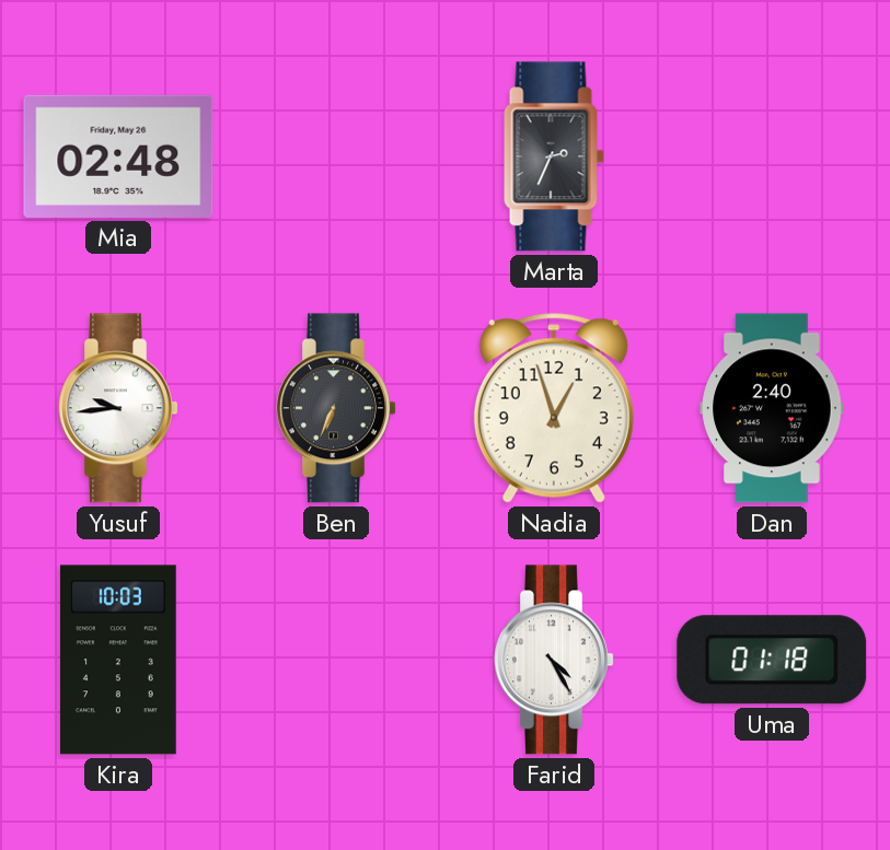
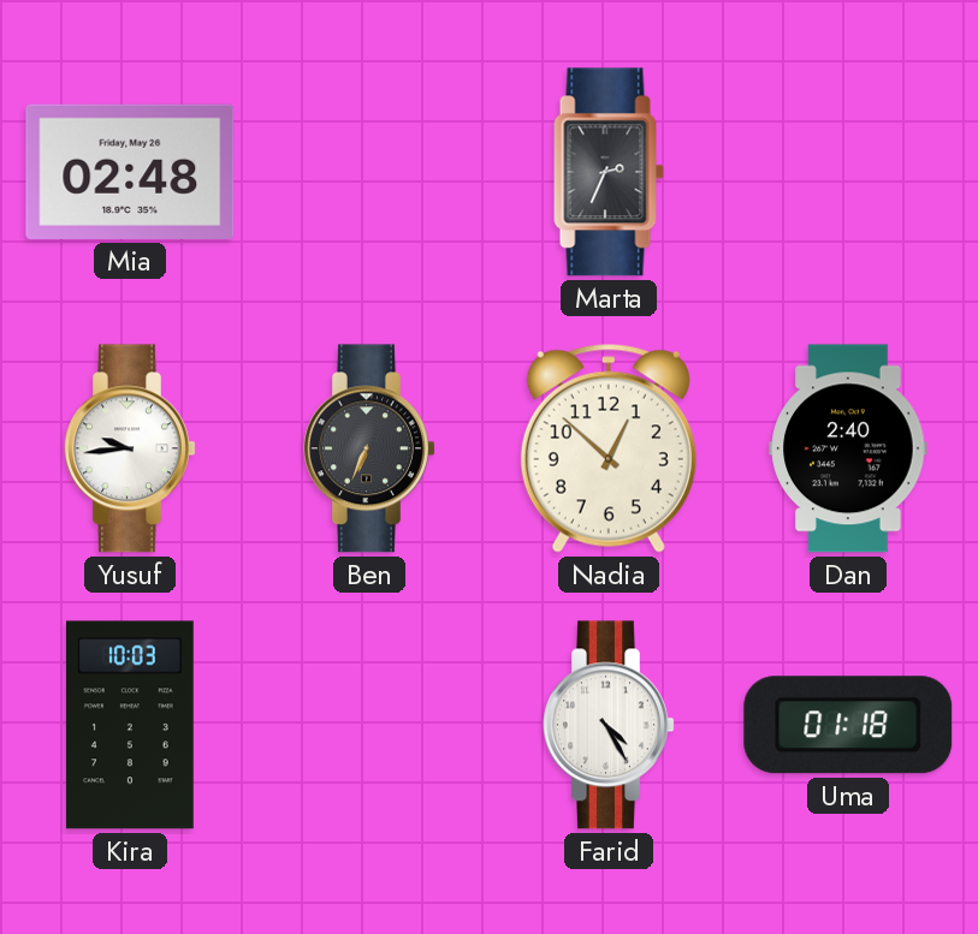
Nadia: 12:57 -> 12:52
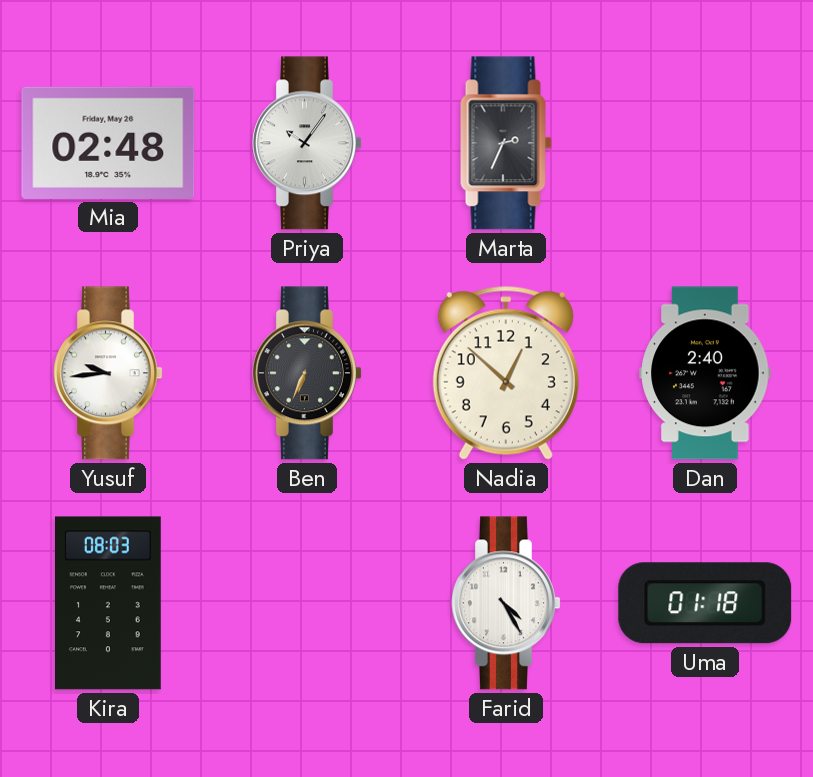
Priya: none -> 10:06
Kira: 10:03 -> 08:03
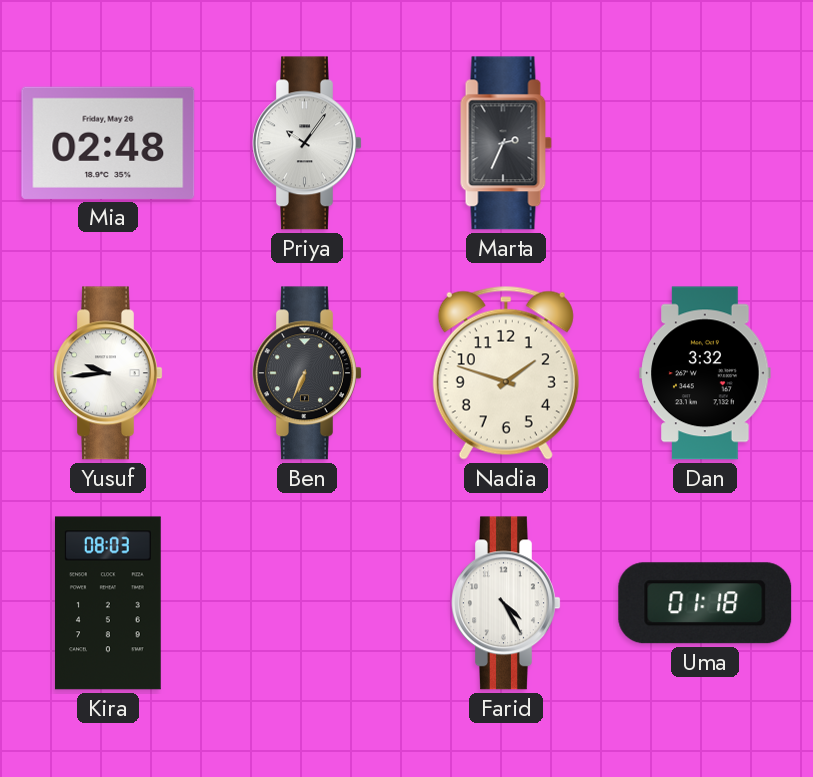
Nadia: 12:52 -> 1:48
Dan: 2:40 -> 3:32
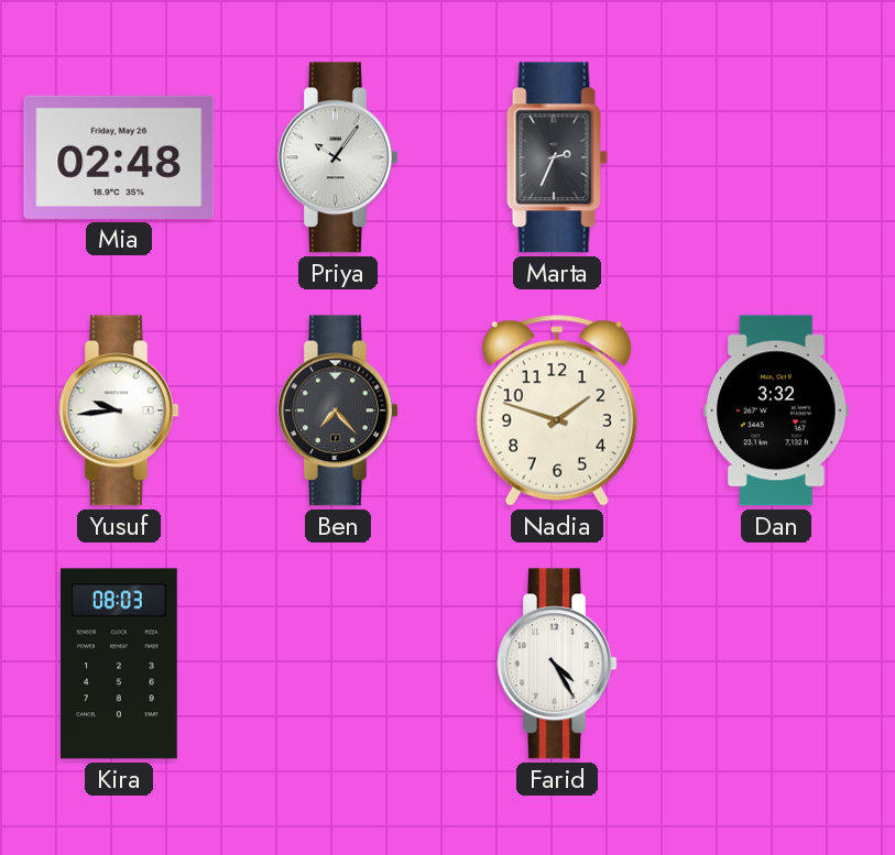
Ben: 6:34 -> 7:23
Uma: 01:18 -> none
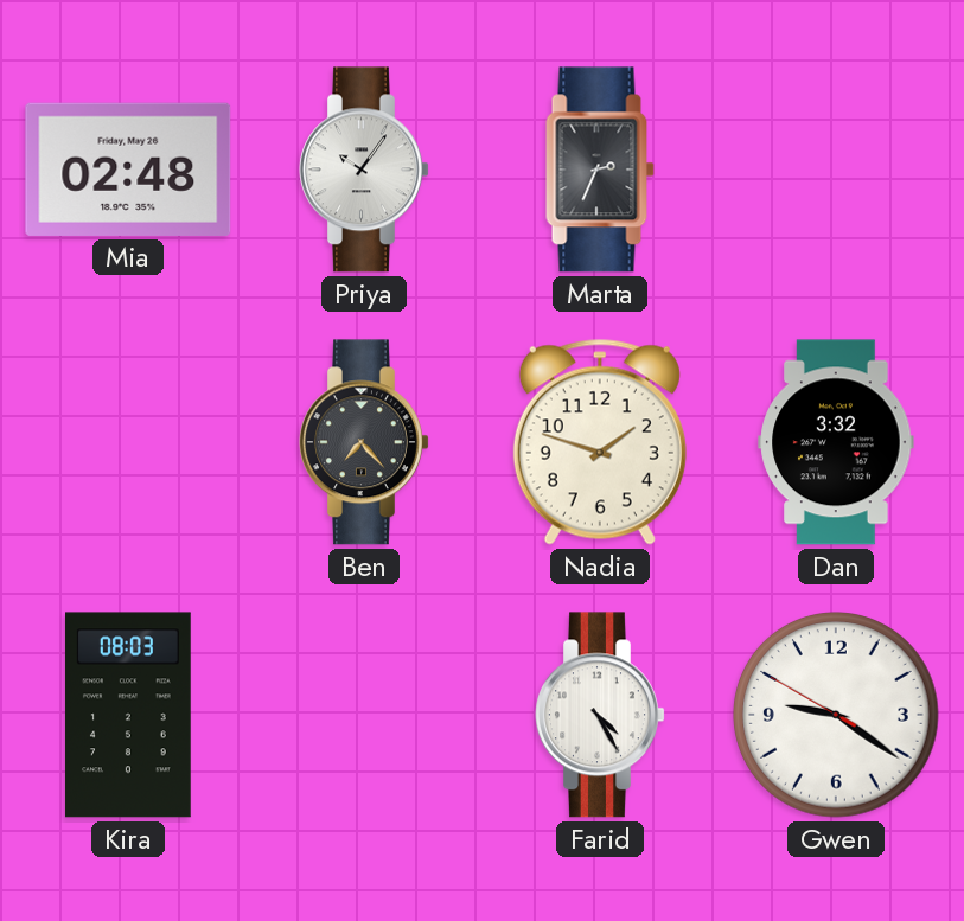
Yusuf: 9:44 -> none
Gwen: none -> 9:20
